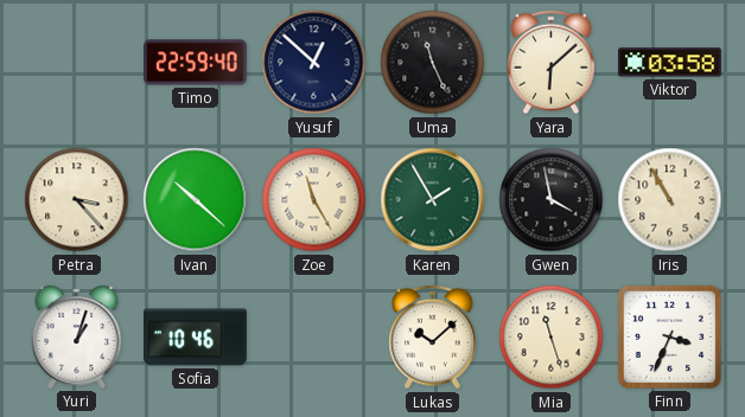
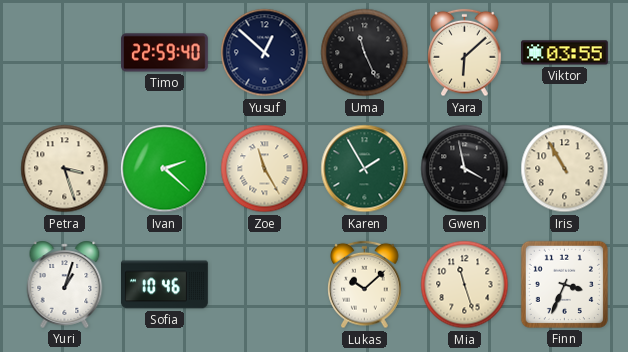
Viktor: 03:58 -> 03:55
Petra: 3:23 -> 3:27
Ivan: 10:22 -> 2:22
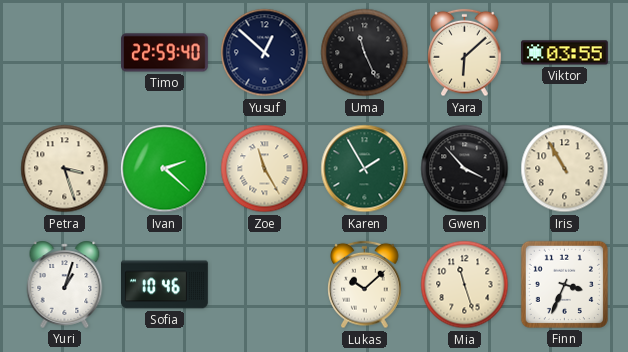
Gwen: 3:58 -> 3:53
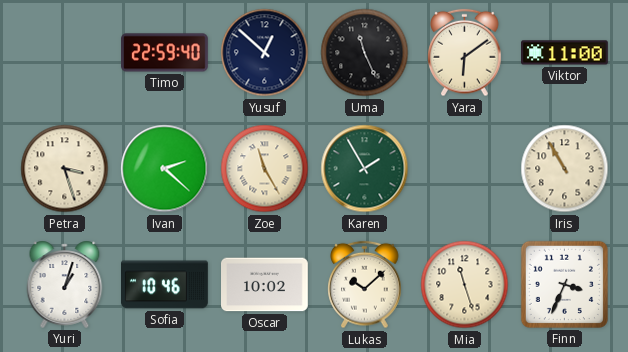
Yara: 6:08 -> 6:09
Viktor: 03:55 -> 11:00
Gwen: 3:53 -> none
Oscar: none -> 10:02
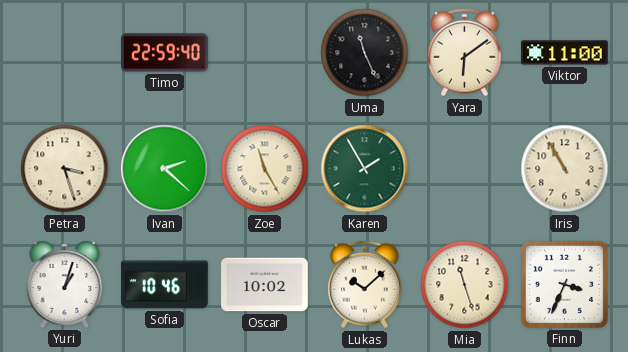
Yusuf: 12:52 -> none
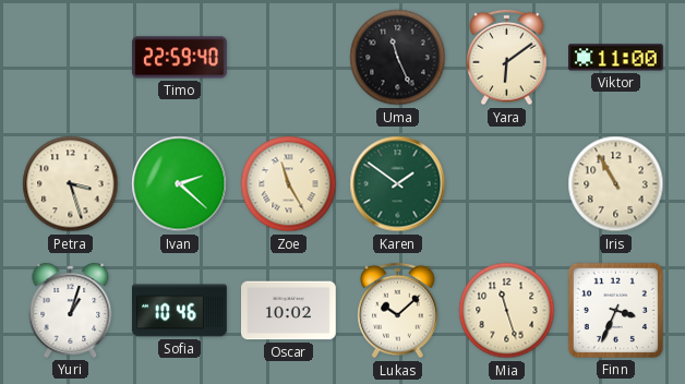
Karen: 1:55 -> 1:51
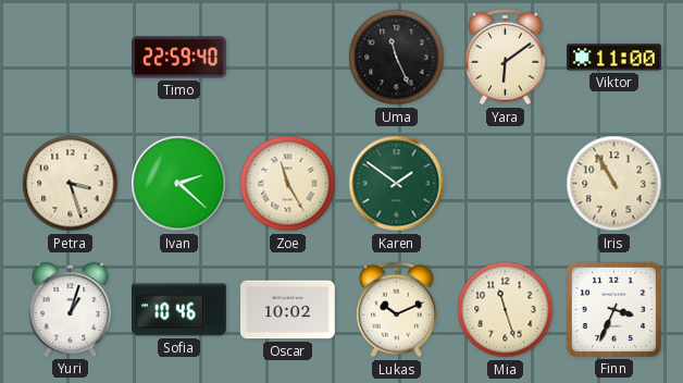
Lukas: 10:08 -> 10:11
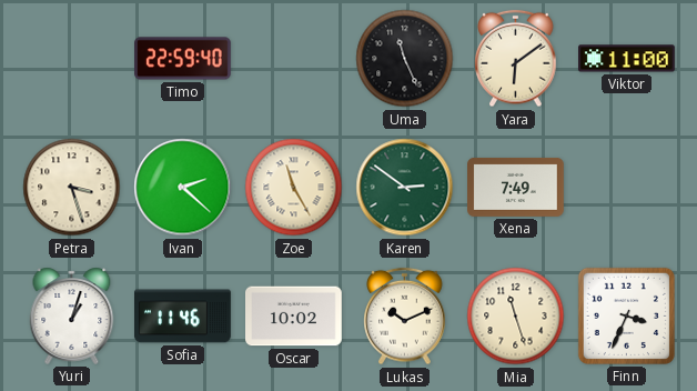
Karen: 1:51 -> 2:51
Xena: none -> 7:49
Iris: 10:55 -> none
Sofia: 10:46 -> 11:46
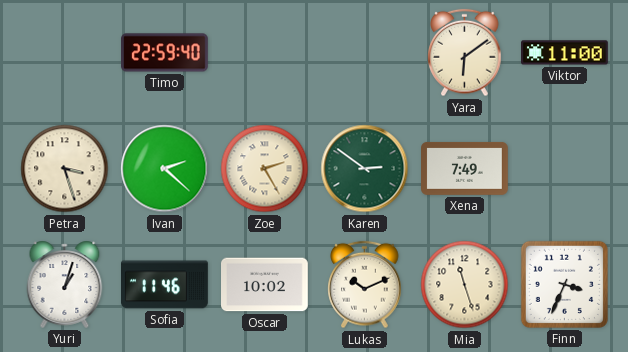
Uma: 11:26 -> none
Zoe: 11:25 -> 2:25
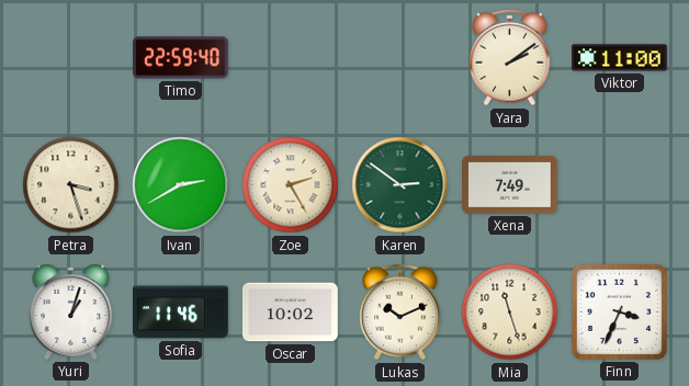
Yara: 6:09 -> 2:09
Ivan: 2:22 -> 2:40
